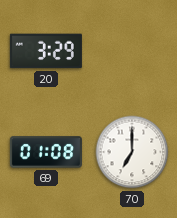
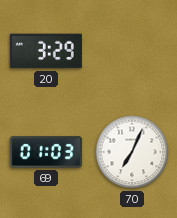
69: 01:08 -> 01:03
70: 7:00 -> 7:04
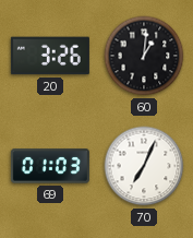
20: 3:29 -> 3:26
60: none -> 1:01
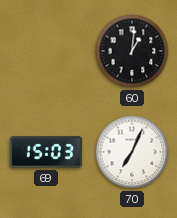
20: 3:26 -> none
69: 01:03 -> 15:03
